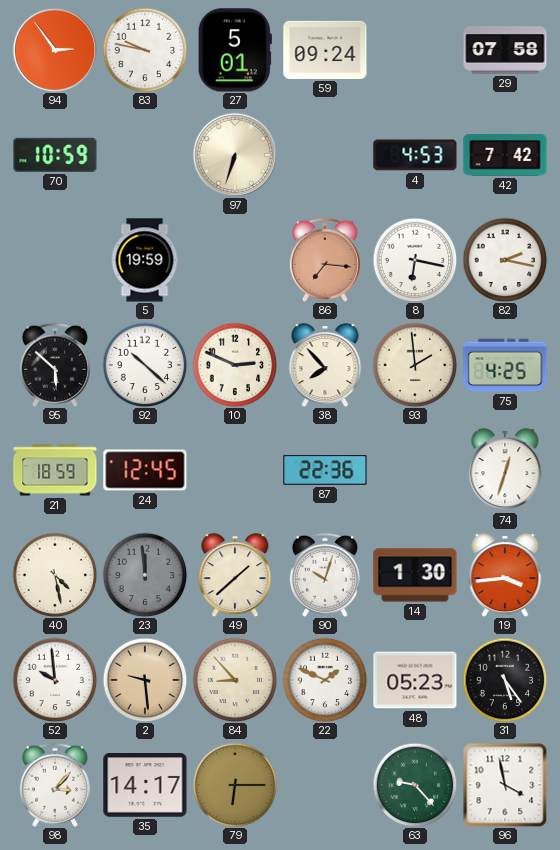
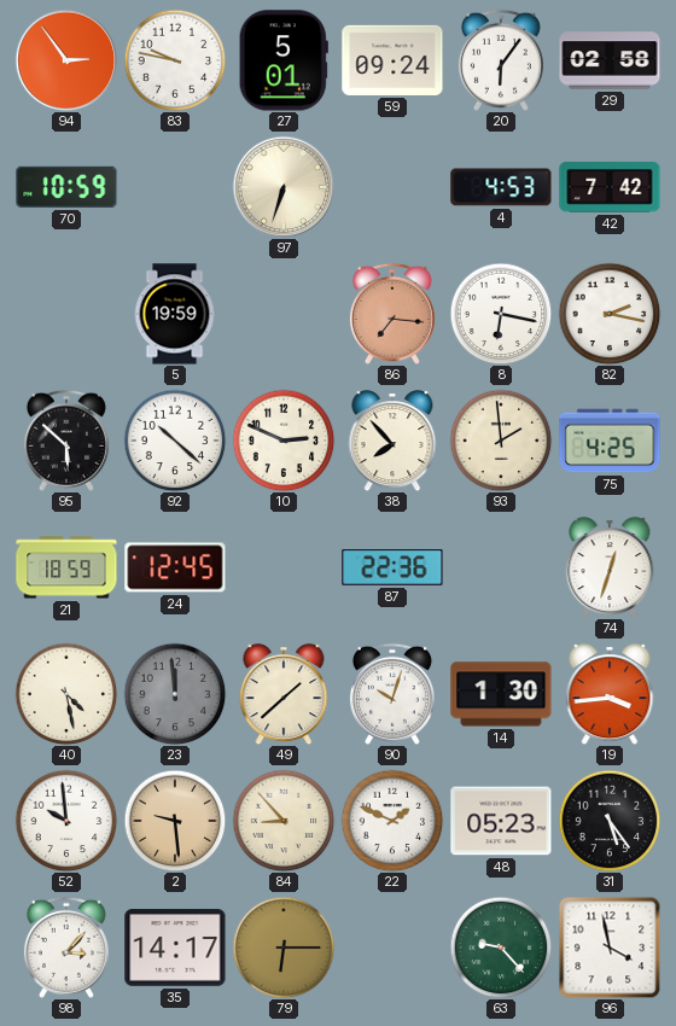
20: none -> 6:06
29: 07:58 -> 02:58
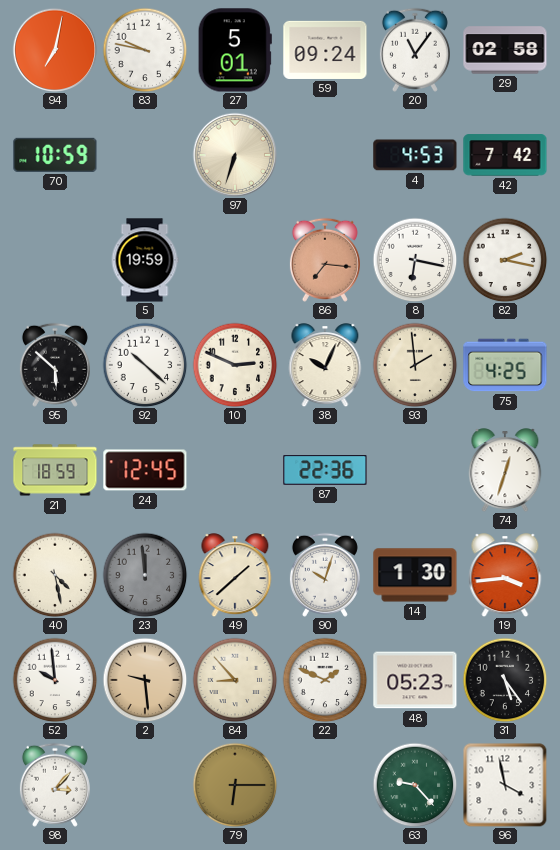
94: 2:54 -> 7:02
20: 6:06 -> 11:06
38: 7:53 -> 10:04
35: 14:17 -> none
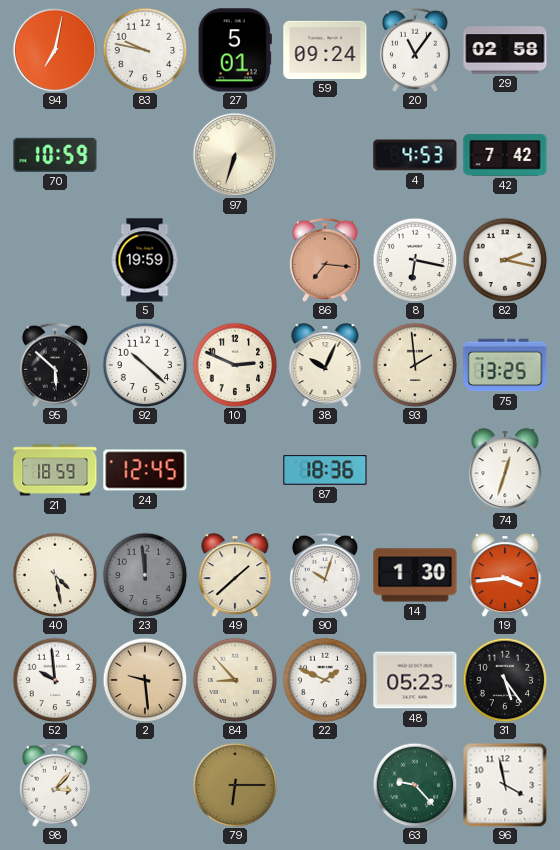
75: 4:25 -> 13:25
87: 22:36 -> 18:36
